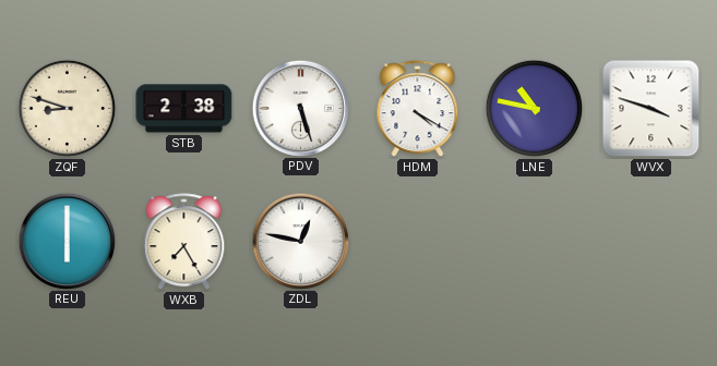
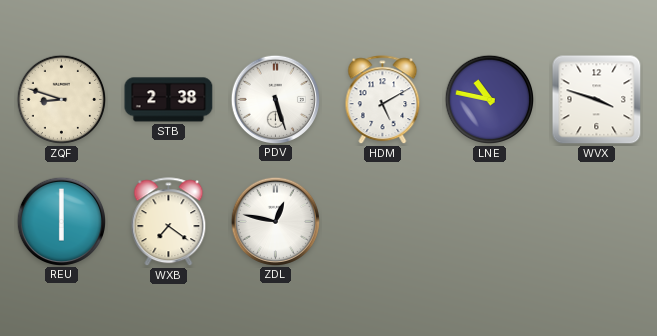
HDM: 4:20 -> 5:10
WXB: 7:25 -> 7:21
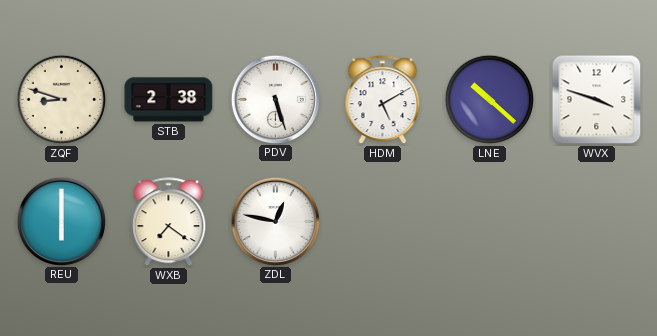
LNE: 10:47 -> 10:22
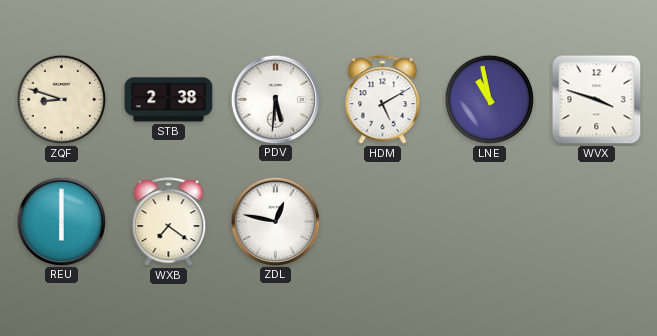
PDV: 5:27 -> 5:31
LNE: 10:22 -> 10:58
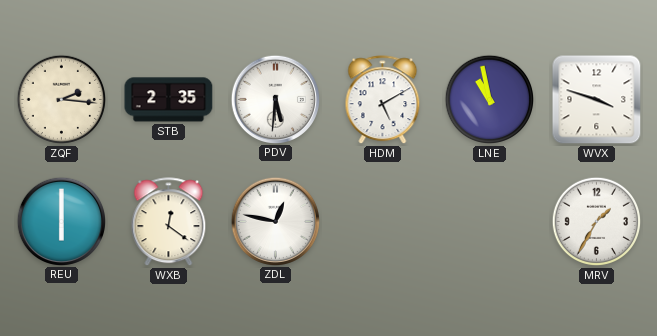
ZQF: 8:48 -> 2:16
STB: 2:38 -> 2:35
WXB: 7:21 -> 12:21
MRV: none -> 1:35
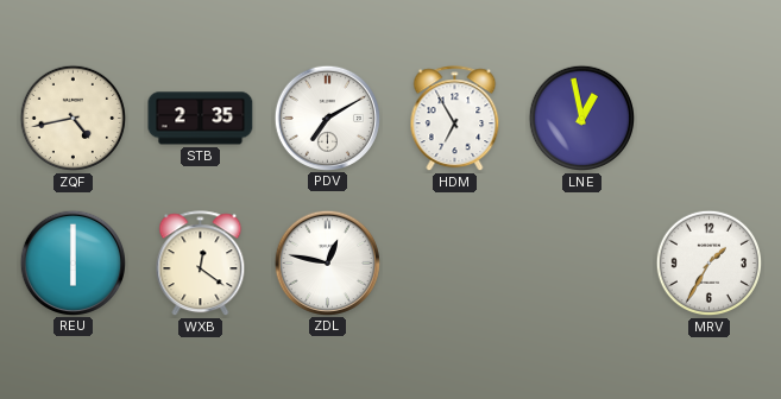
ZQF: 2:16 -> 4:43
PDV: 5:31 -> 7:10
HDM: 5:10 -> 6:55
LNE: 10:58 -> 12:58
WVX: 3:48 -> none
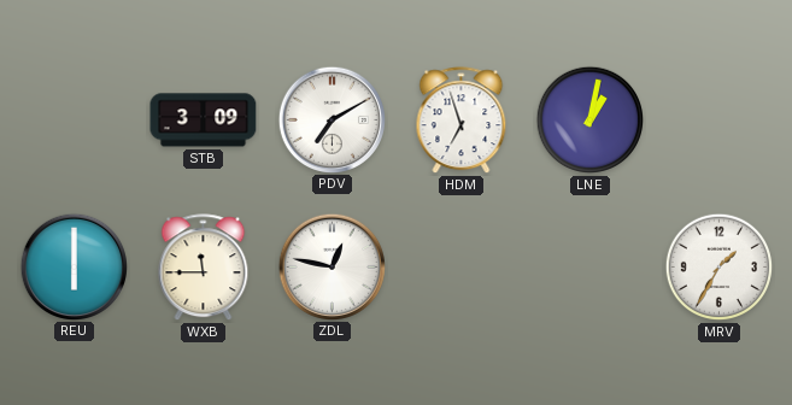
ZQF: 4:43 -> none
STB: 2:35 -> 3:09
HDM: 6:55 -> 6:57
LNE: 12:58 -> 1:02
WXB: 12:21 -> 11:45
